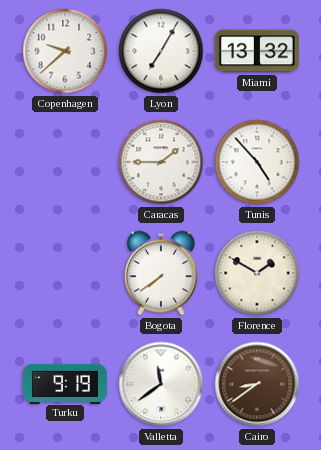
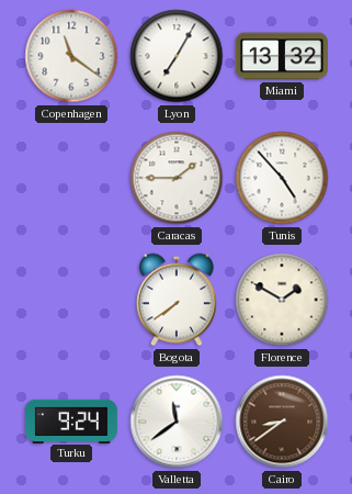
Copenhagen: 9:38 -> 11:21
Turku: 9:19 -> 9:24
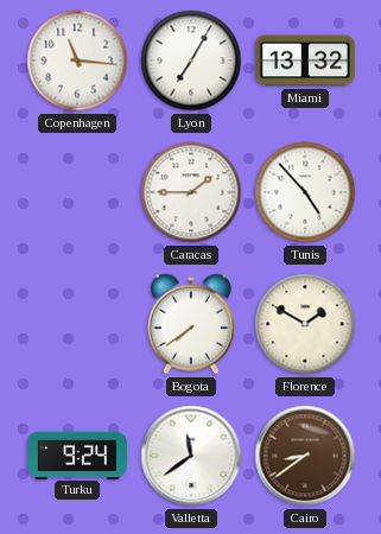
Copenhagen: 11:21 -> 11:16
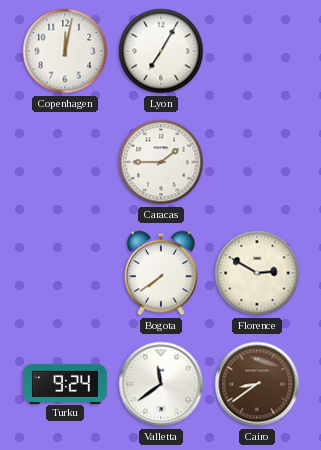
Copenhagen: 11:16 -> 12:02
Miami: 13:32 -> none
Tunis: 4:53 -> none
Florence: 1:50 -> 2:50
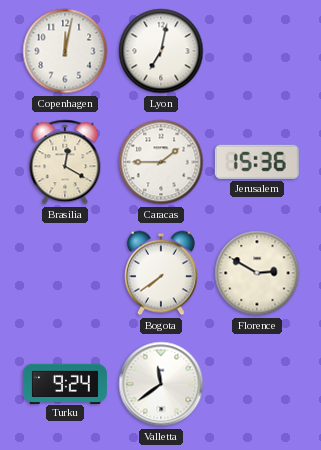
Lyon: 7:05 -> 7:02
Brasilia: none -> 12:20
Jerusalem: none -> 15:36
Cairo: 8:39 -> none
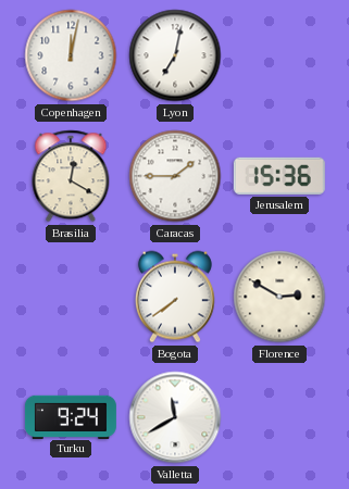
Valletta: 11:39 -> 11:40
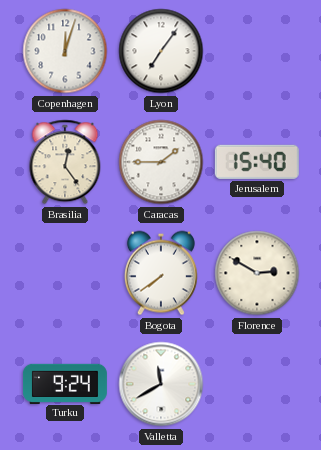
Copenhagen: 12:02 -> 12:03
Lyon: 7:02 -> 7:06
Brasilia: 12:20 -> 12:24
Jerusalem: 15:36 -> 15:40
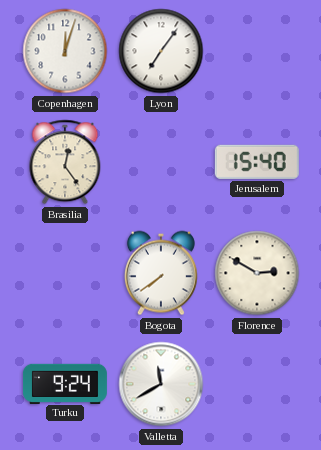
Caracas: 1:45 -> none
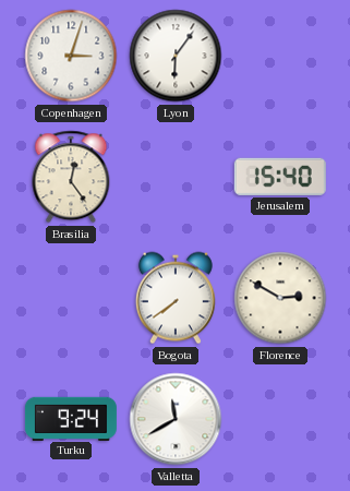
Copenhagen: 12:03 -> 3:03
Lyon: 7:06 -> 6:06
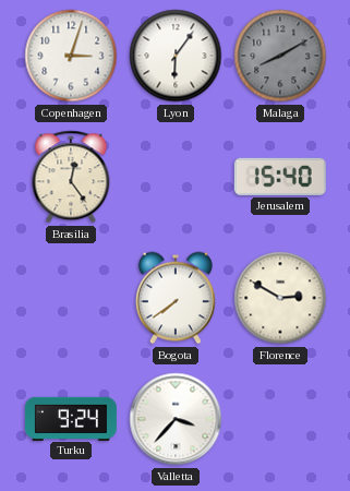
Malaga: none -> 8:10
Valletta: 11:40 -> 3:37
